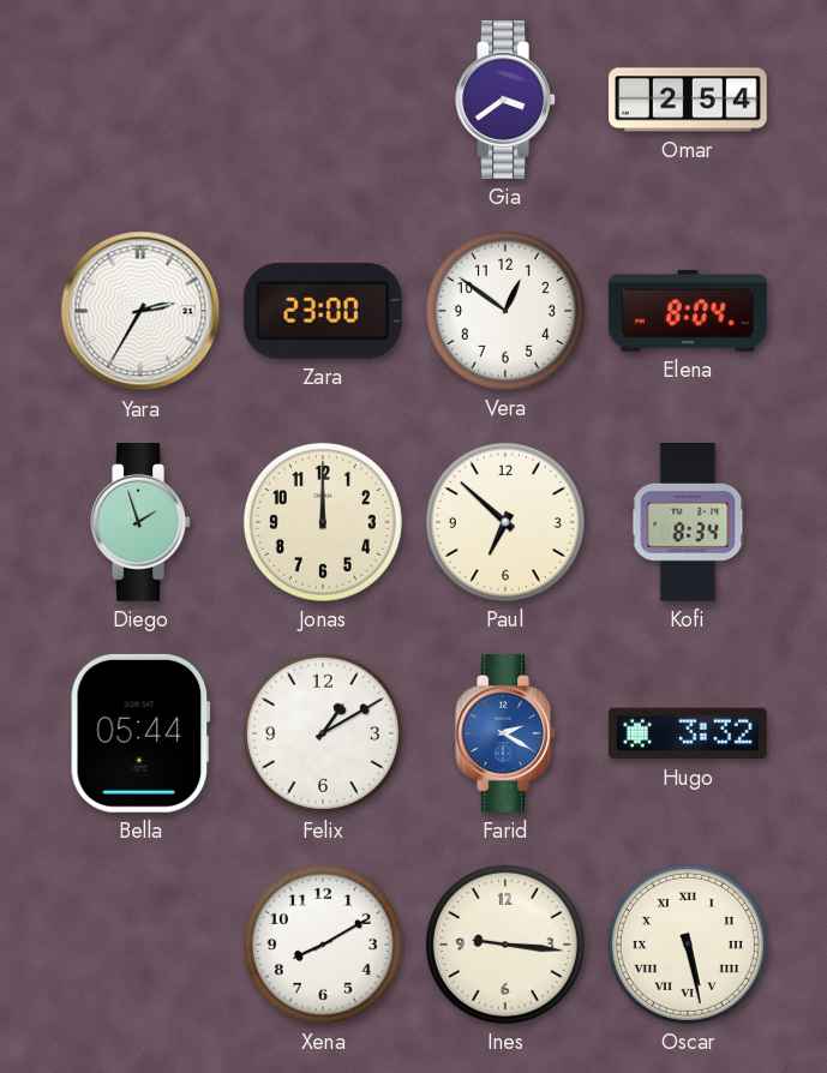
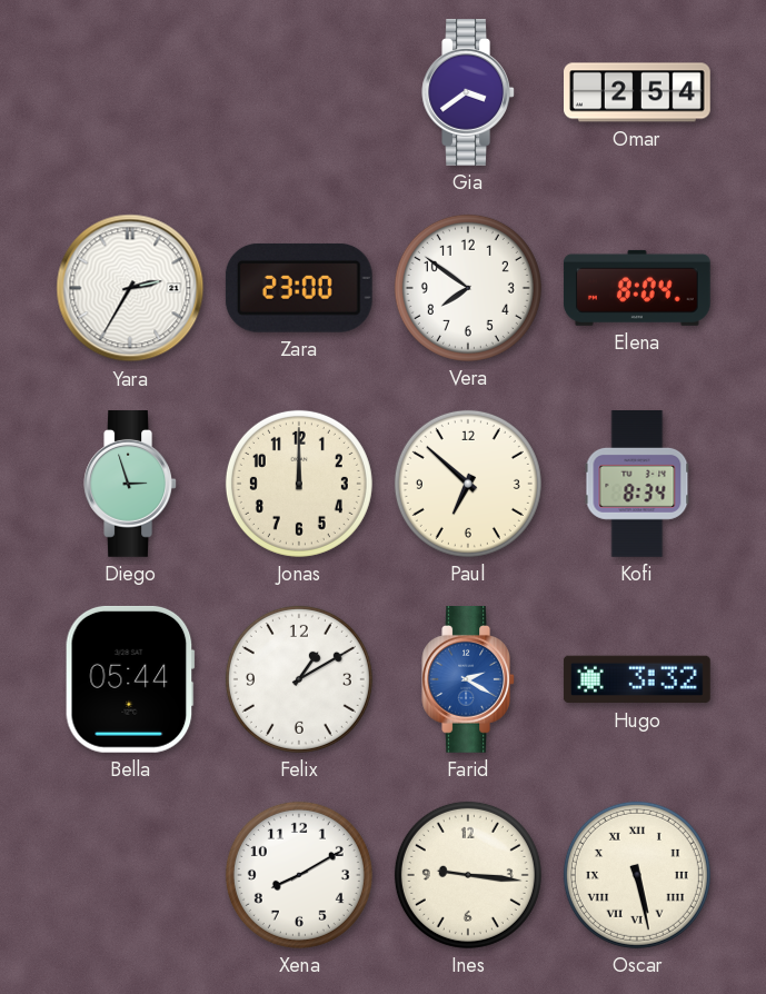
Vera: 12:51 -> 7:51
Diego: 1:57 -> 2:57
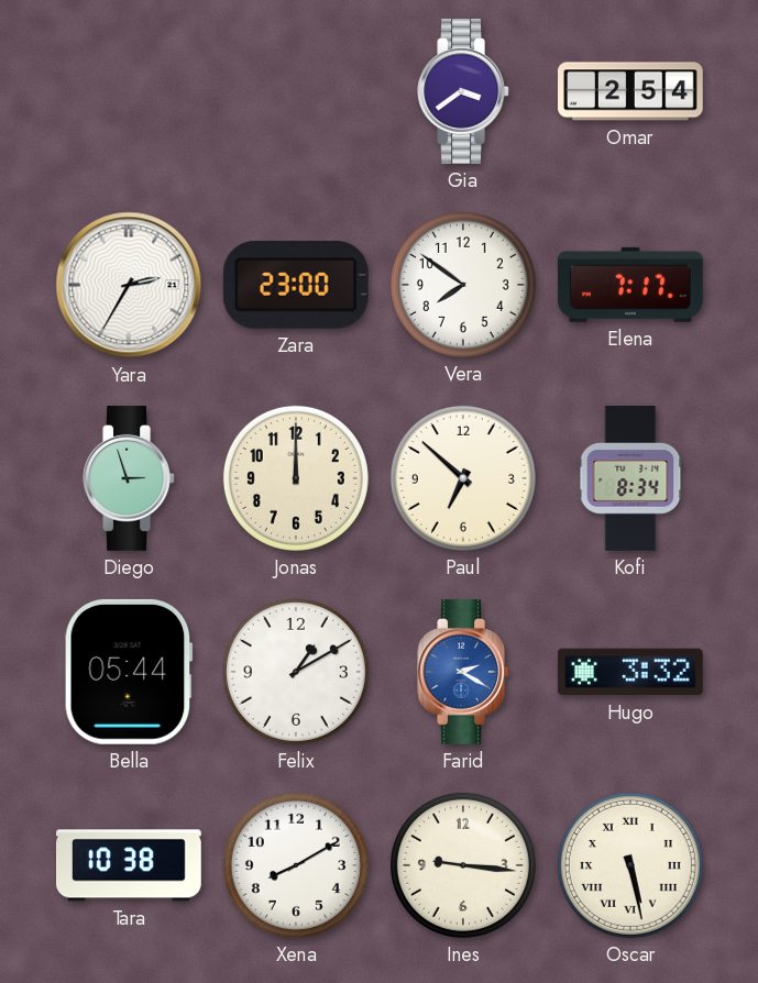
Elena: 8:04 -> 7:17
Tara: none -> 10:38
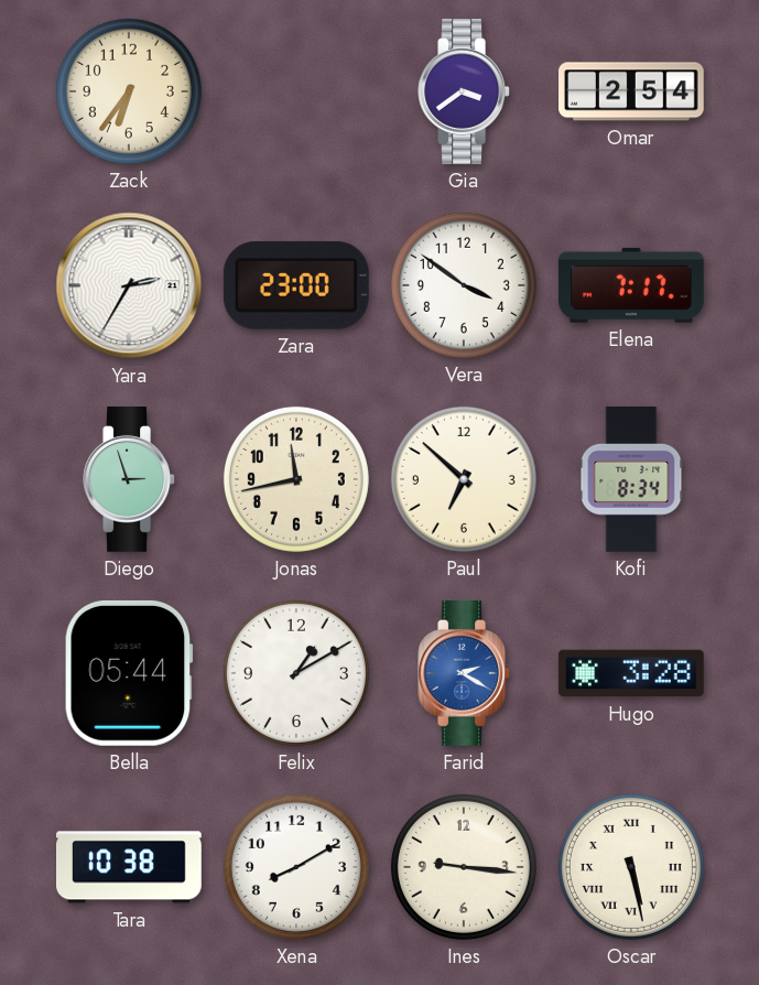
Zack: none -> 6:36
Vera: 7:51 -> 3:51
Jonas: 12:00 -> 11:43
Hugo: 3:32 -> 3:28
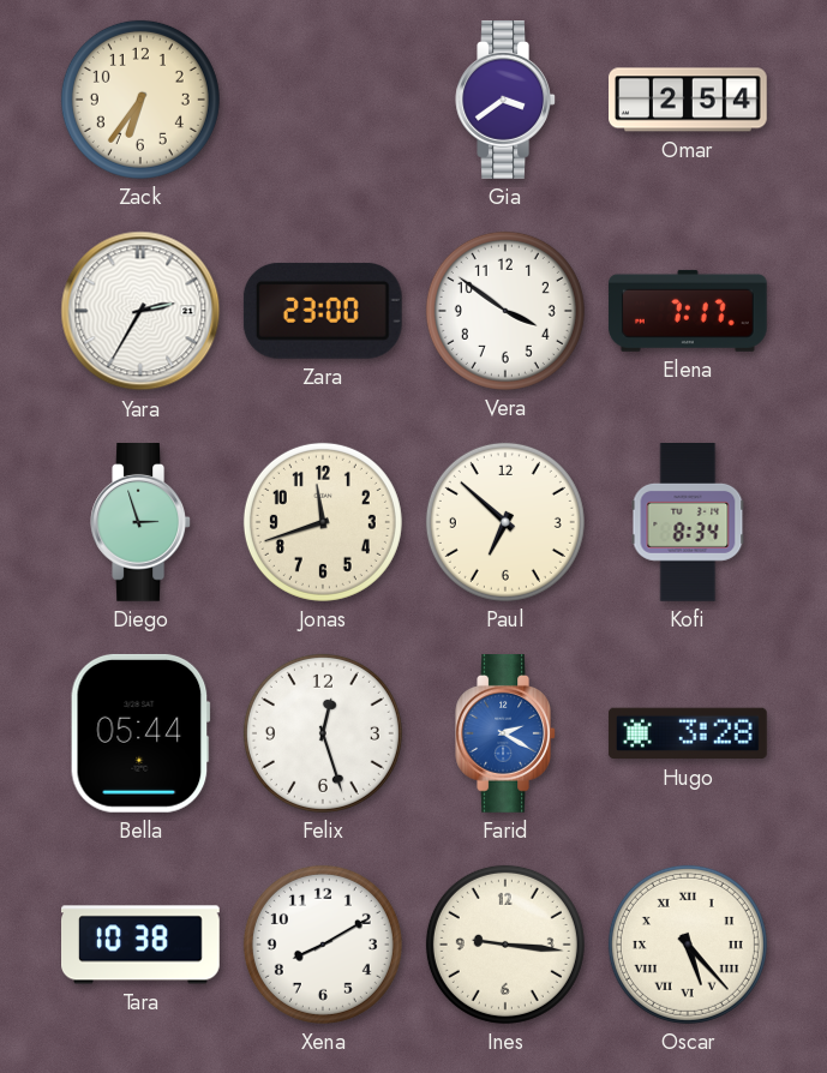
Jonas: 11:43 -> 11:42
Felix: 1:10 -> 12:27
Oscar: 5:28 -> 5:23
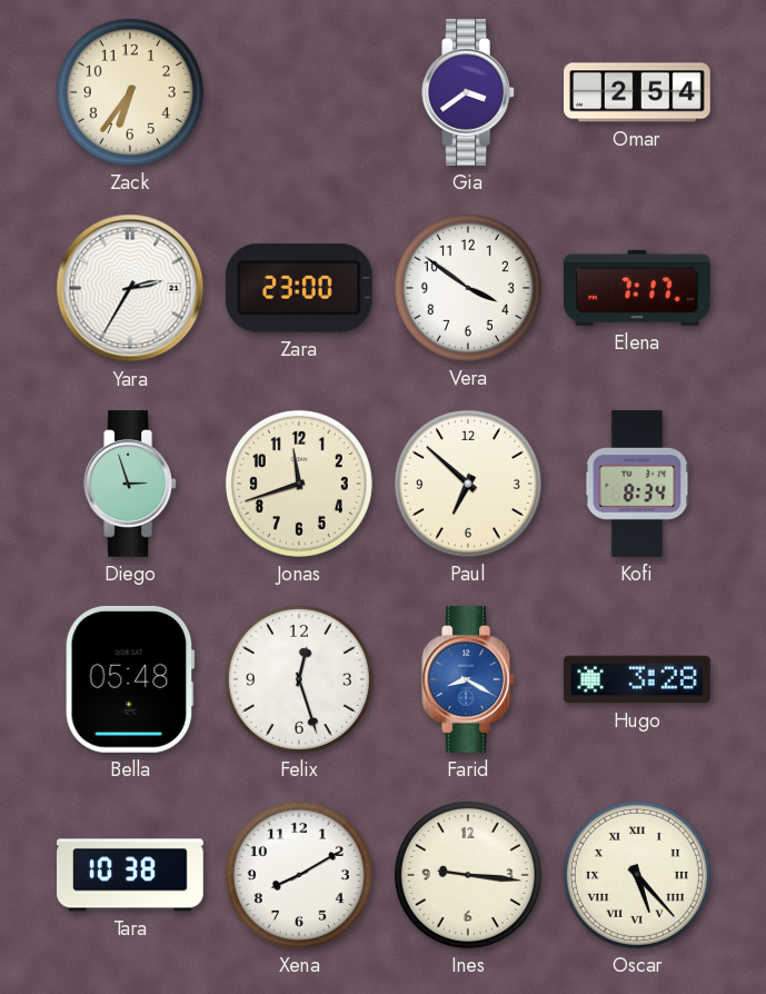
Bella: 05:44 -> 05:48
Farid: 2:20 -> 8:20
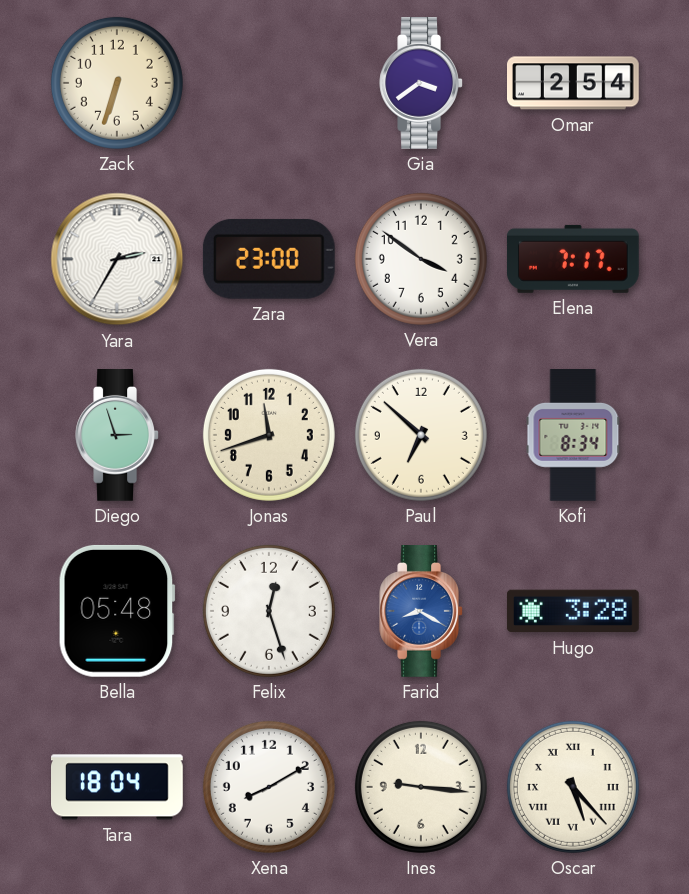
Zack: 6:36 -> 6:33
Tara: 10:38 -> 18:04
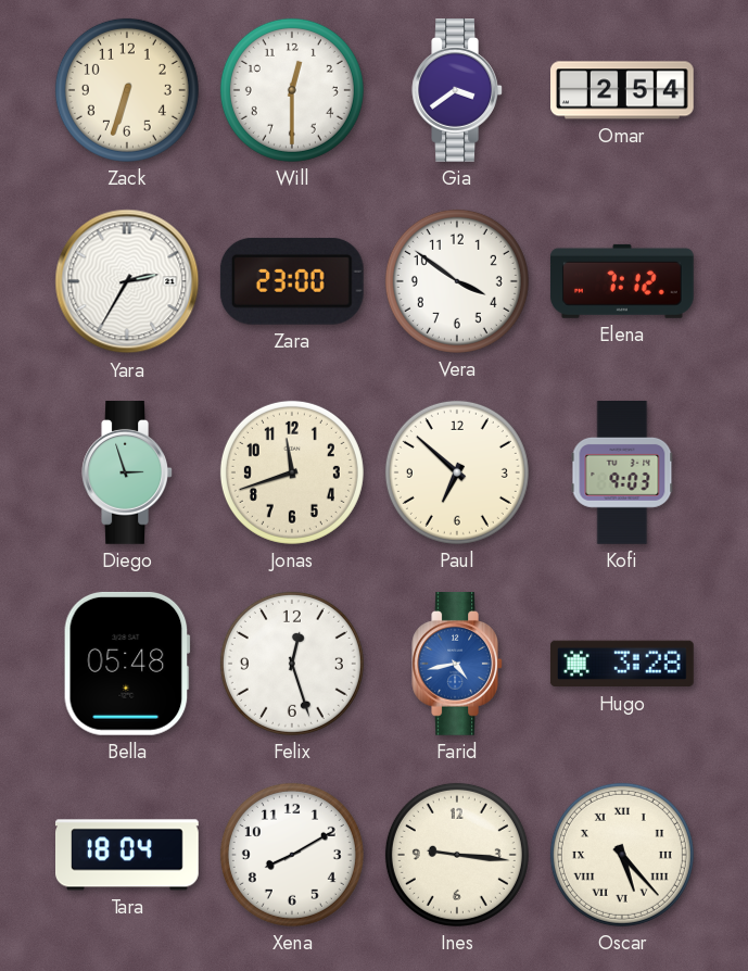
Will: none -> 12:30
Elena: 7:17 -> 7:12
Kofi: 8:34 -> 9:03
Farid: 8:20 -> 4:43
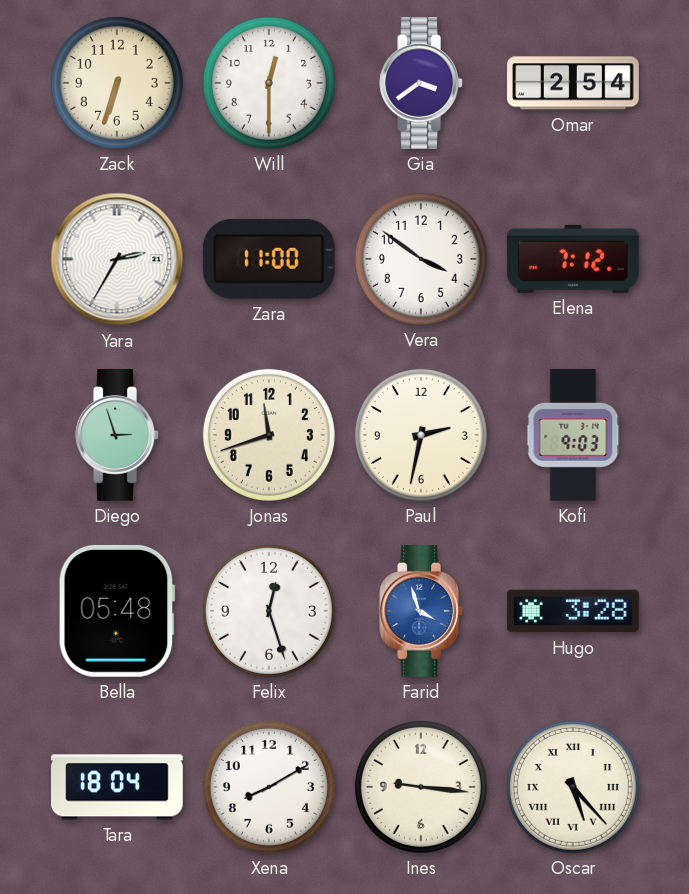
Zara: 23:00 -> 11:00
Paul: 6:52 -> 2:32
Farid: 4:43 -> 3:57
